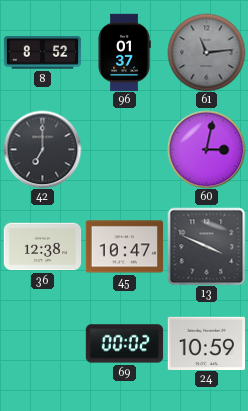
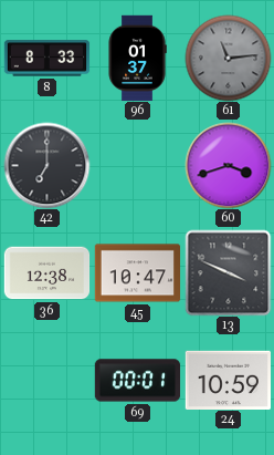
8: 8:52 -> 8:33
60: 3:02 -> 3:42
69: 00:02 -> 00:01
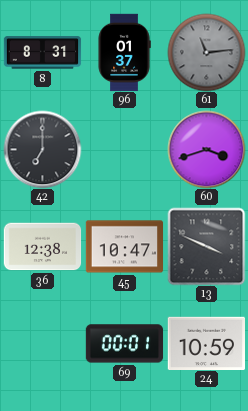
8: 8:33 -> 8:31
